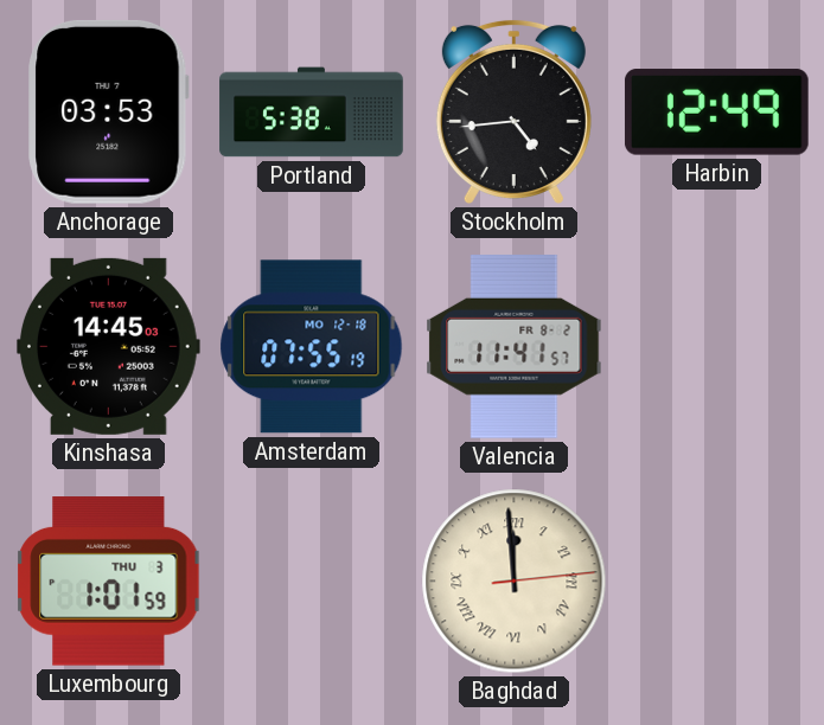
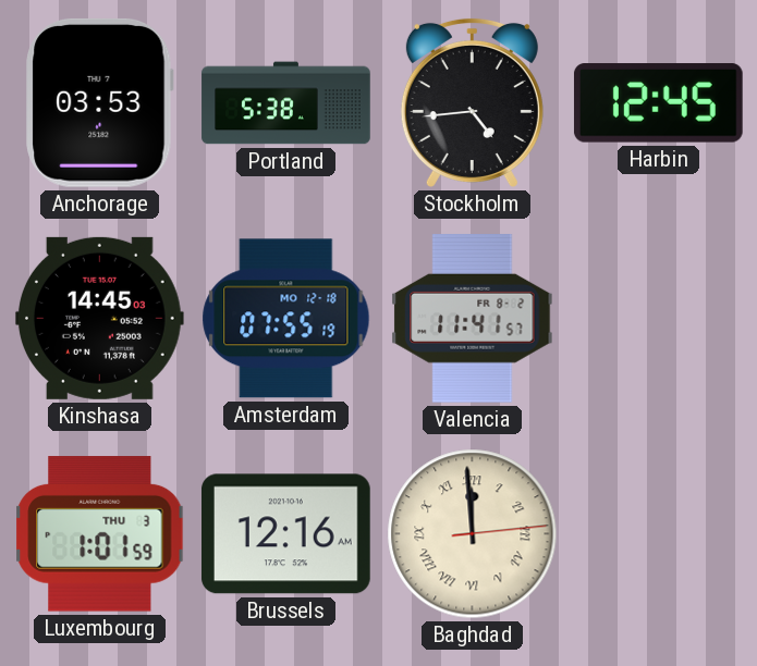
Harbin: 12:49 -> 12:45
Brussels: none -> 12:16
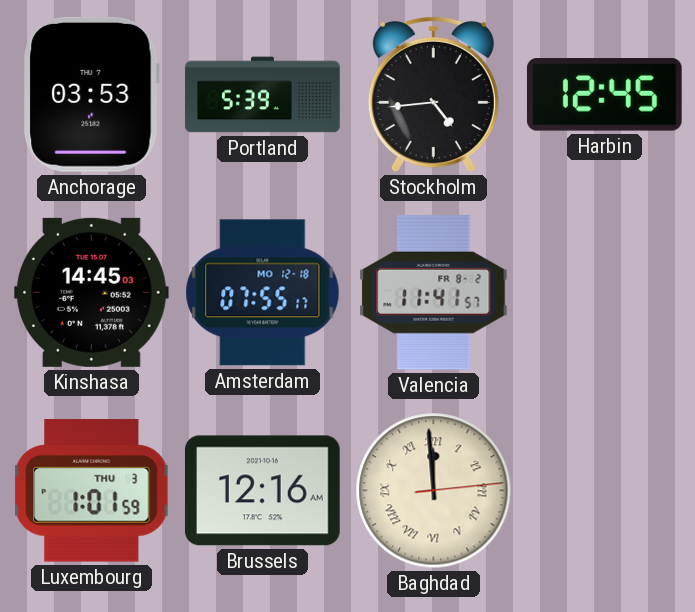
Portland: 5:38 -> 5:39
Amsterdam: 07:55:19 -> 07:55:17
